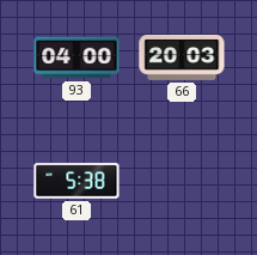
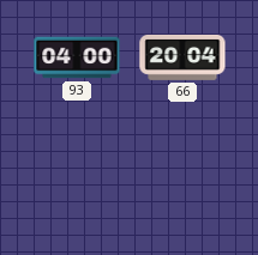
66: 20:03 -> 20:04
61: 5:38 -> none
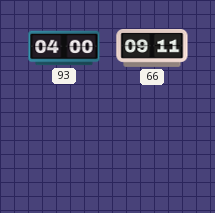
66: 20:04 -> 09:11
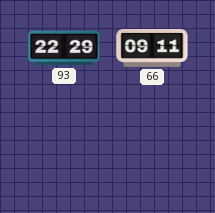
93: 04:00 -> 22:29
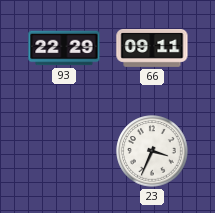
23: none -> 3:34
